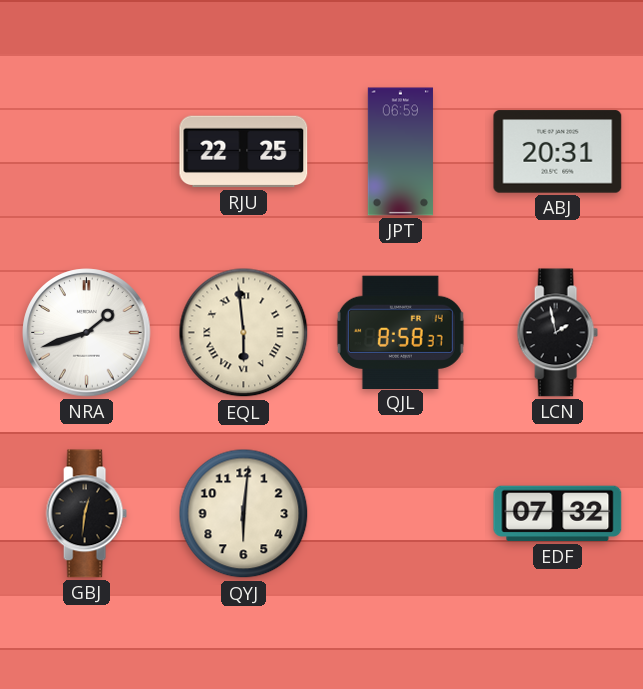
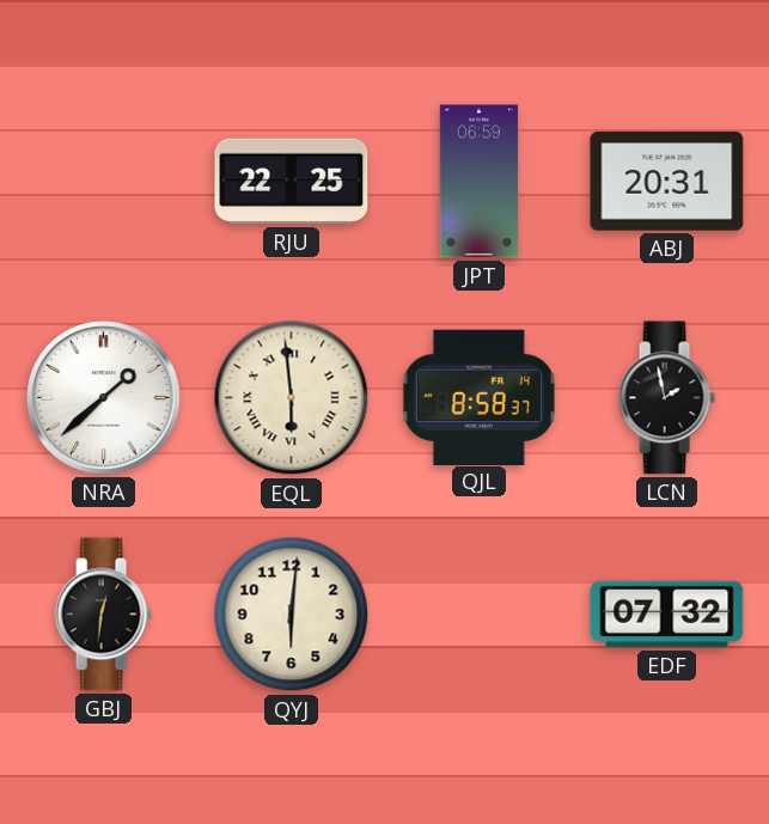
NRA: 1:42 -> 1:38
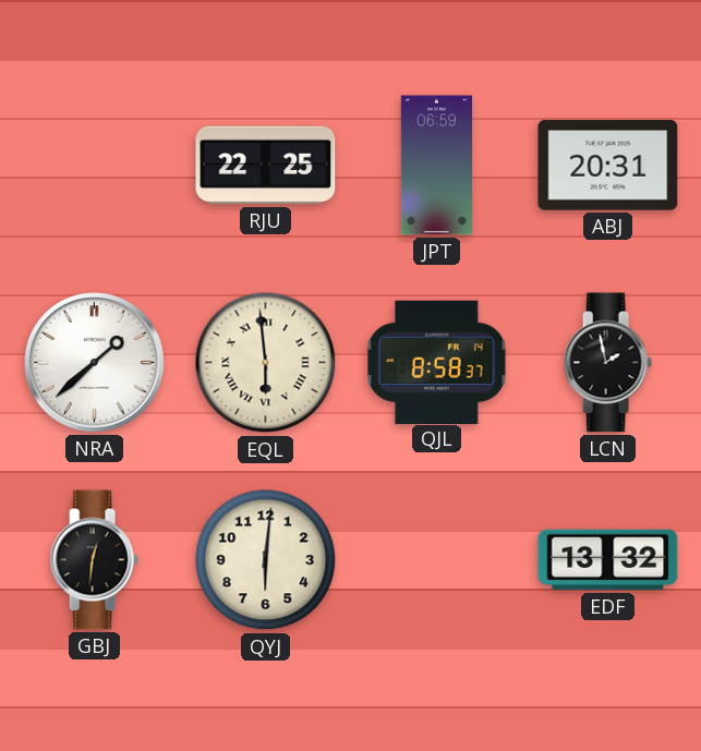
EDF: 07:32 -> 13:32
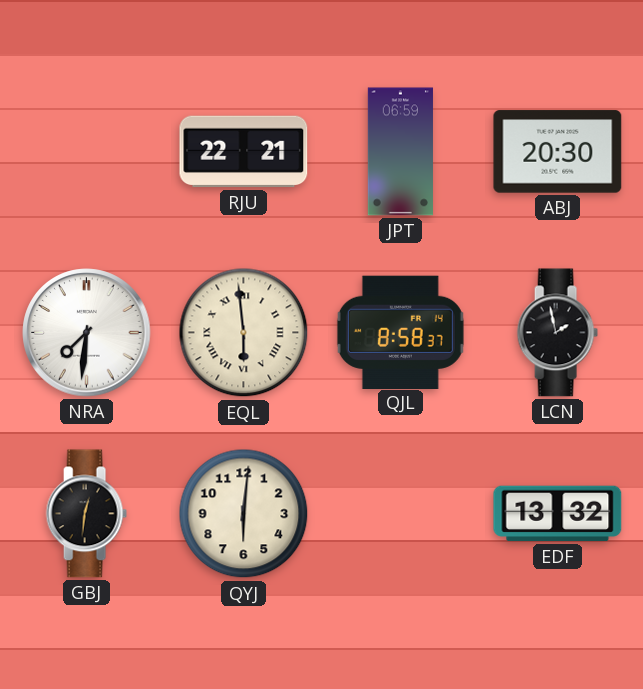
RJU: 22:25 -> 22:21
ABJ: 20:31 -> 20:30
NRA: 1:38 -> 7:31
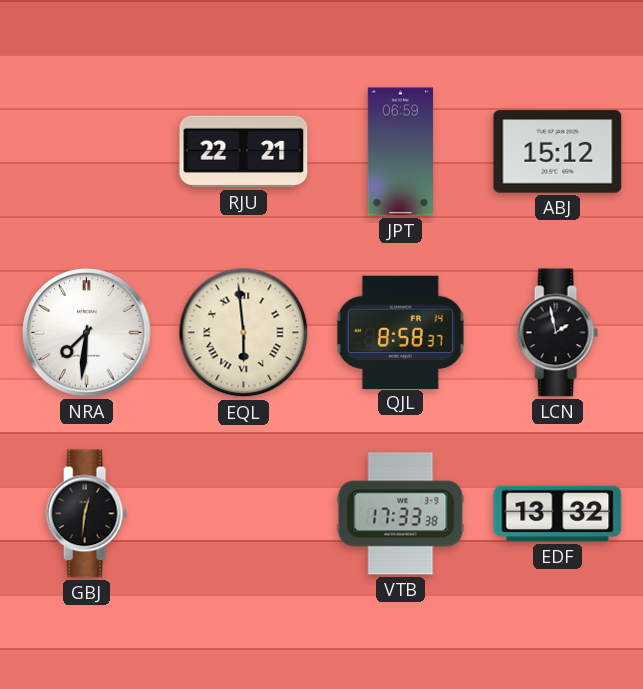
ABJ: 20:30 -> 15:12
QYJ: 6:01 -> none
VTB: none -> 17:33
